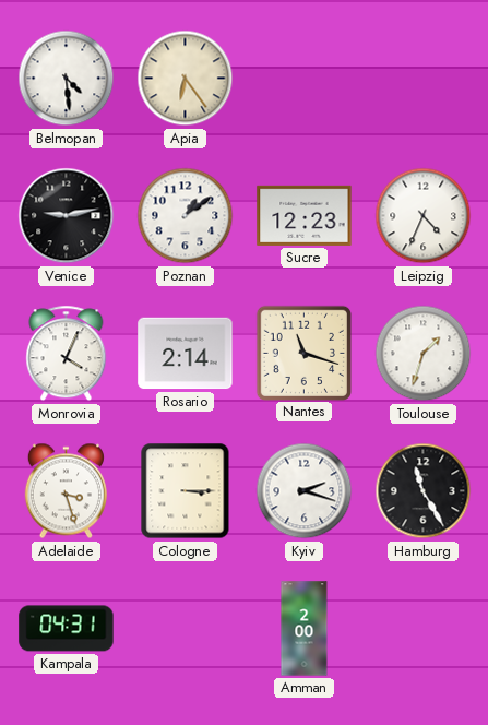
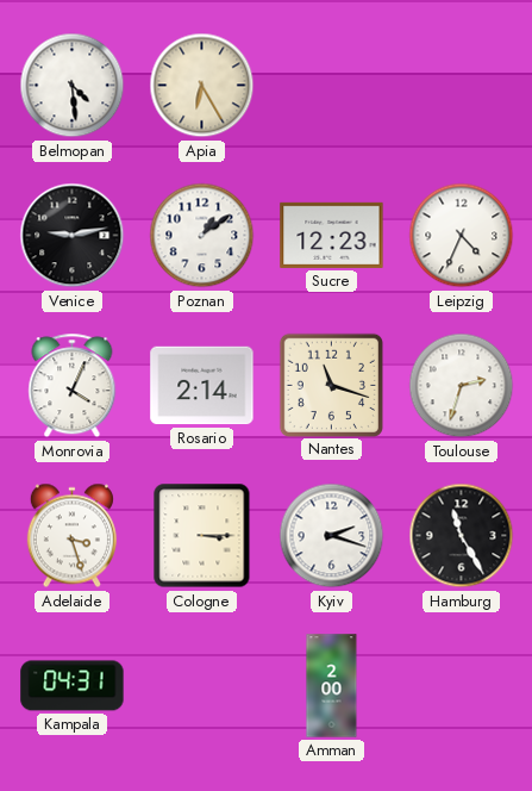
Apia: 6:24 -> 6:25
Toulouse: 1:33 -> 2:33
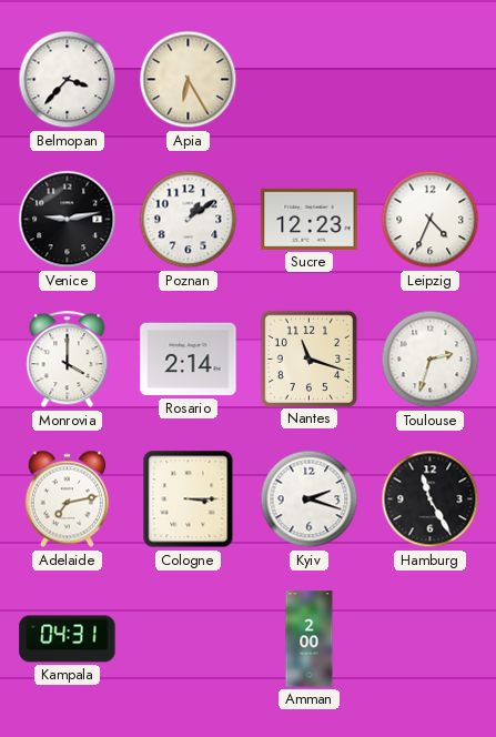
Belmopan: 4:29 -> 3:37
Monrovia: 4:04 -> 4:00
Adelaide: 3:27 -> 7:13
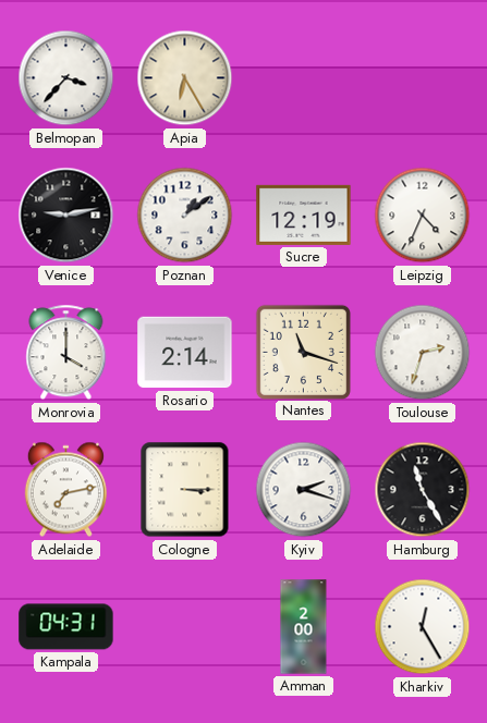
Sucre: 12:23 -> 12:19
Kharkiv: none -> 12:25
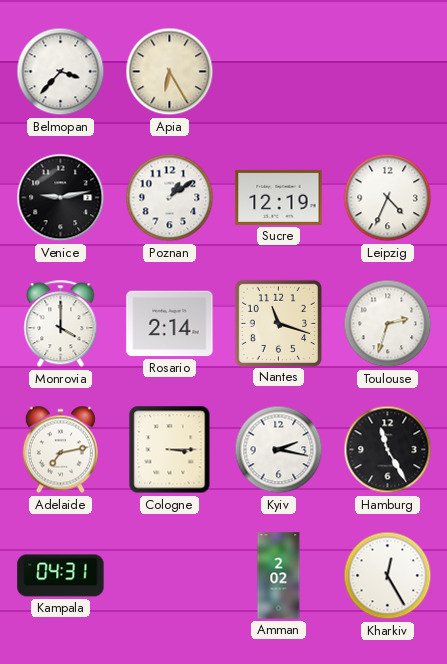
Kyiv: 2:18 -> 2:17
Amman: 2:00 -> 2:02
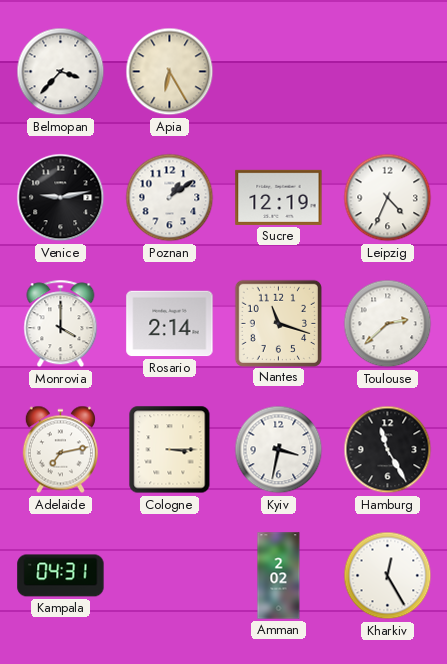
Toulouse: 2:33 -> 2:38
Kyiv: 2:17 -> 3:32
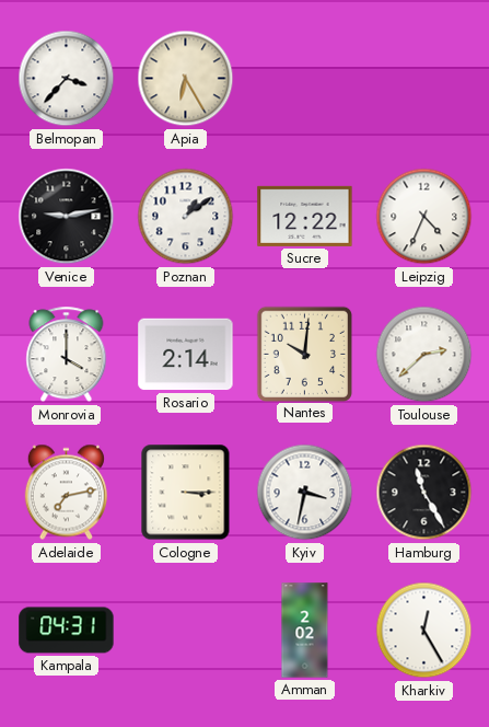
Sucre: 12:19 -> 12:22
Nantes: 11:18 -> 10:01
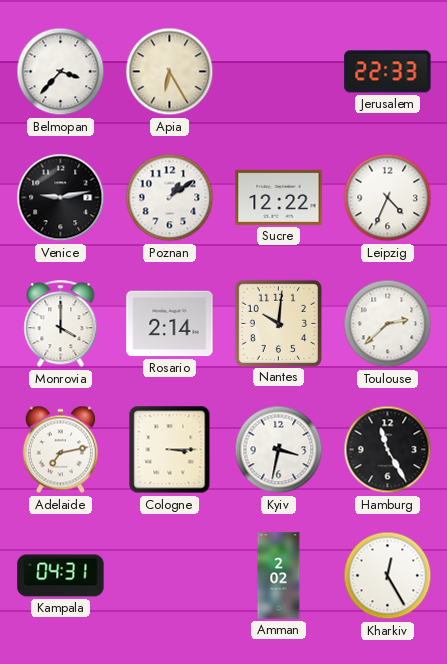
Jerusalem: none -> 22:33
